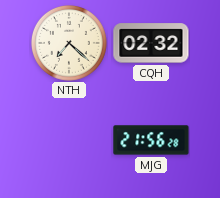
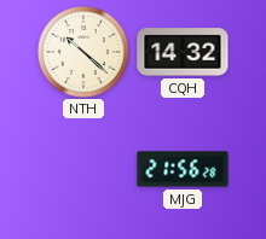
NTH: 7:22 -> 10:22
CQH: 02:32 -> 14:32
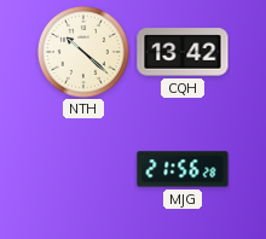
CQH: 14:32 -> 13:42
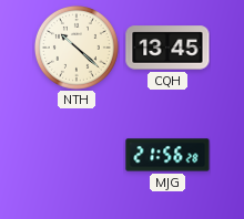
CQH: 13:42 -> 13:45
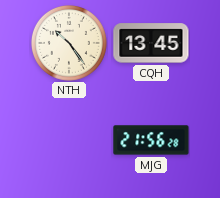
NTH: 10:22 -> 10:24
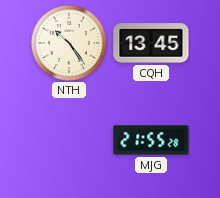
MJG: 21:56 -> 21:55
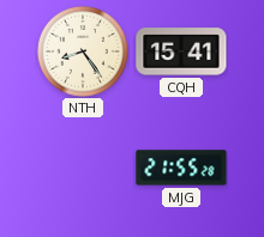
NTH: 10:24 -> 8:24
CQH: 13:45 -> 15:41
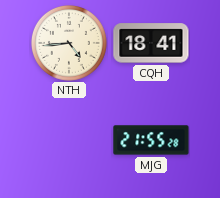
NTH: 8:24 -> 4:44
CQH: 15:41 -> 18:41
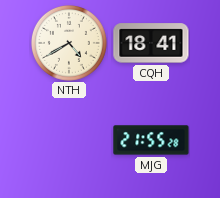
NTH: 4:44 -> 4:40
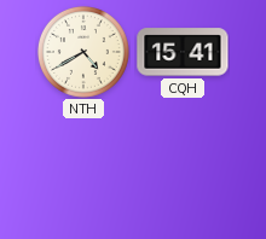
CQH: 18:41 -> 15:41
MJG: 21:55 -> none
